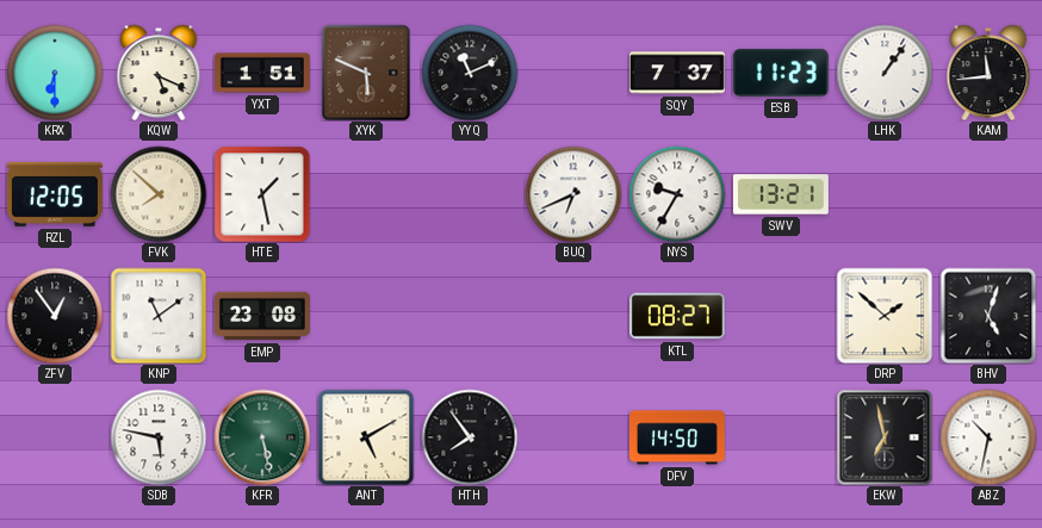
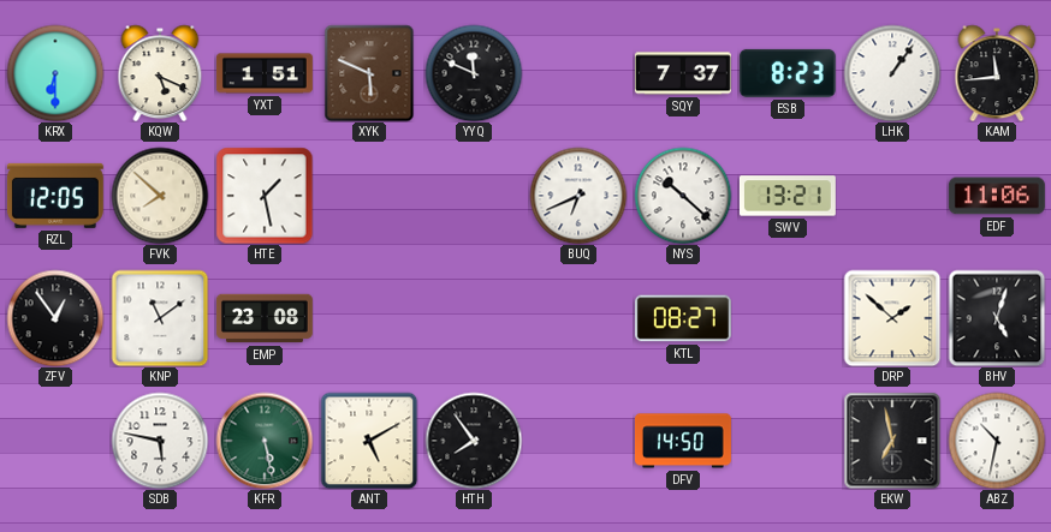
YYQ: 11:11 -> 11:49
ESB: 11:23 -> 8:23
NYS: 9:35 -> 10:22
EDF: none -> 11:06
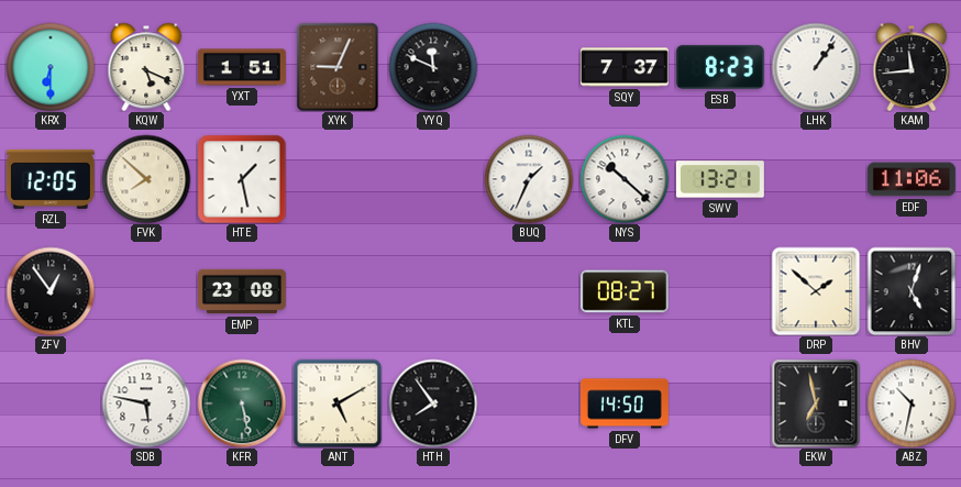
XYK: 5:49 -> 9:04
BUQ: 6:41 -> 1:34
KNP: 11:09 -> none
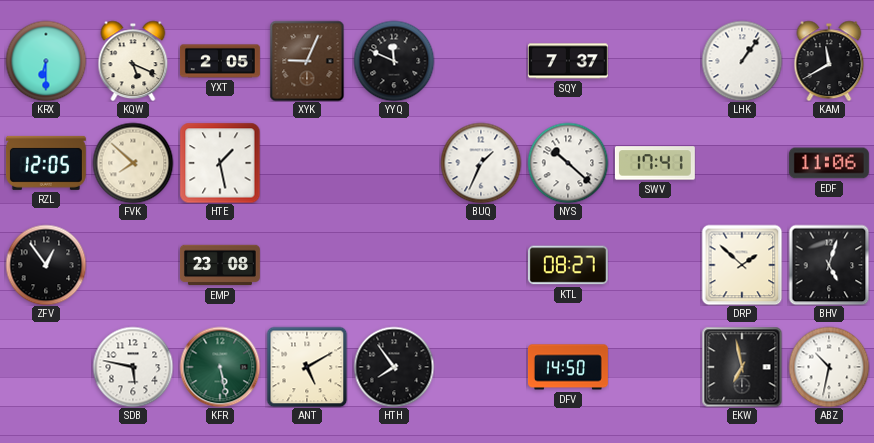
YXT: 1:51 -> 2:05
ESB: 8:23 -> none
KAM: 11:44 -> 11:40
SWV: 13:21 -> 17:41
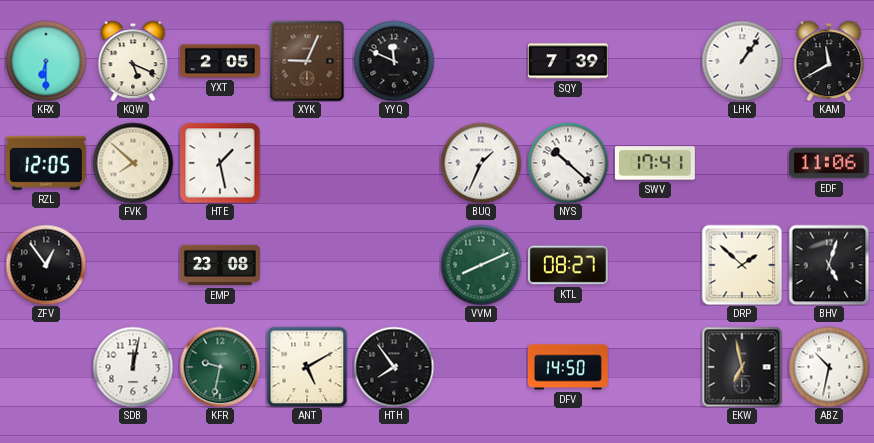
SQY: 7:37 -> 7:39
VVM: none -> 8:11
SDB: 5:47 -> 12:02
KFR: 5:28 -> 9:32
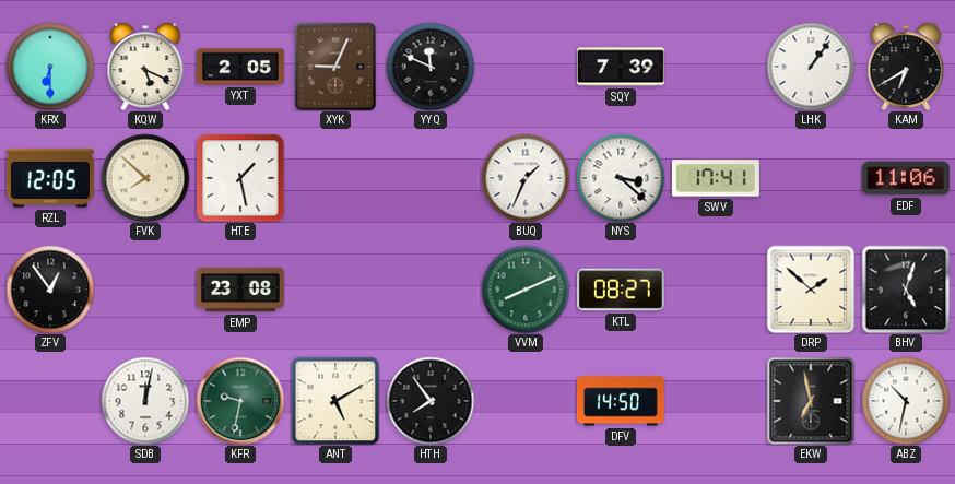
KAM: 11:40 -> 6:40
NYS: 10:22 -> 3:22
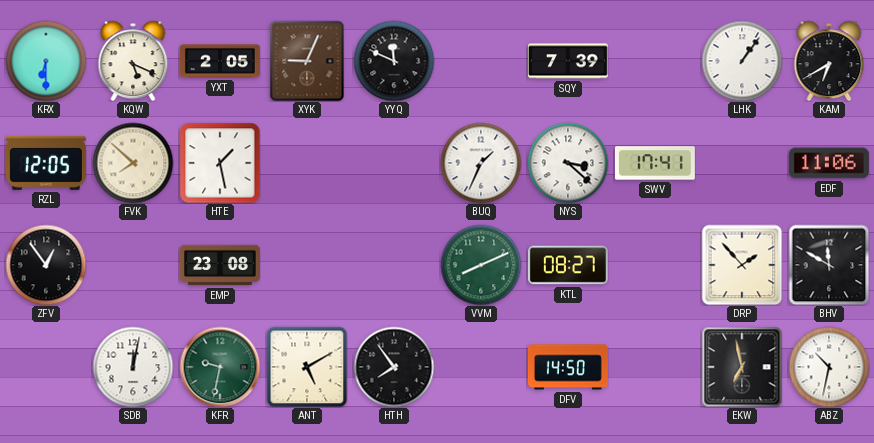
DRP: 1:52 -> 1:53
BHV: 5:03 -> 11:50
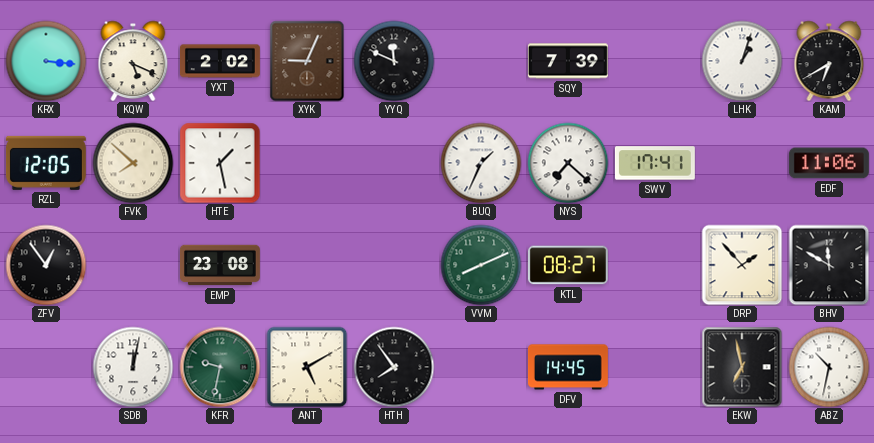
KRX: 6:30 -> 3:16
YXT: 2:05 -> 2:02
LHK: 1:06 -> 1:03
NYS: 3:22 -> 7:22
DFV: 14:50 -> 14:45
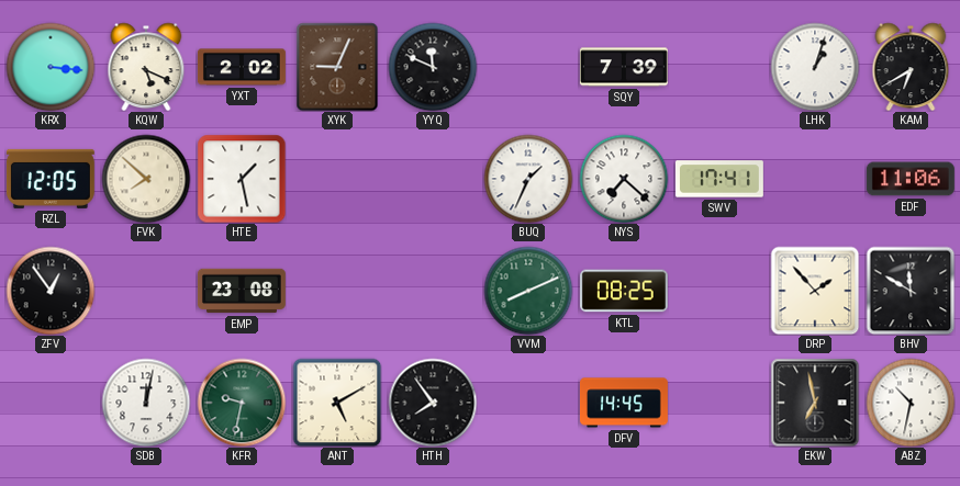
KTL: 08:27 -> 08:25
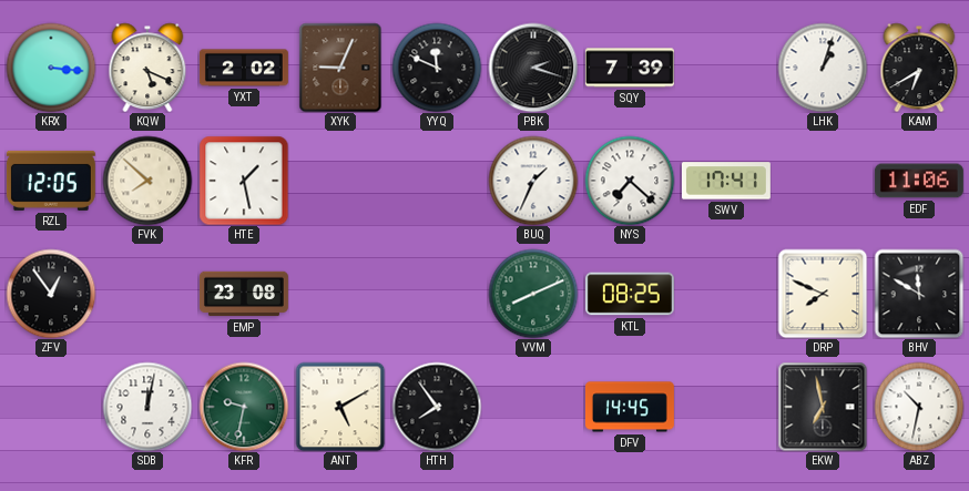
PBK: none -> 2:18
DRP: 1:53 -> 7:49
